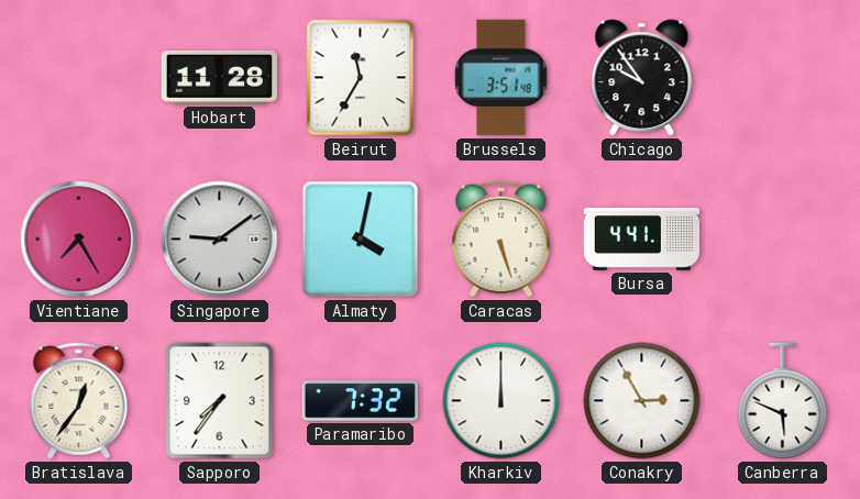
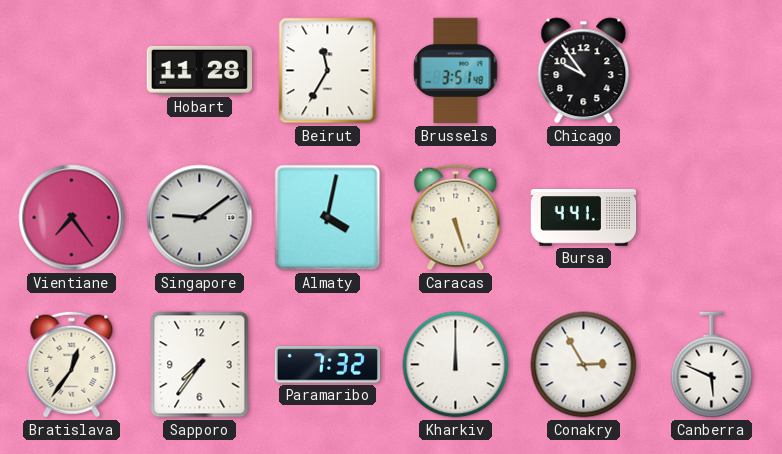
Vientiane: 7:25 -> 7:24
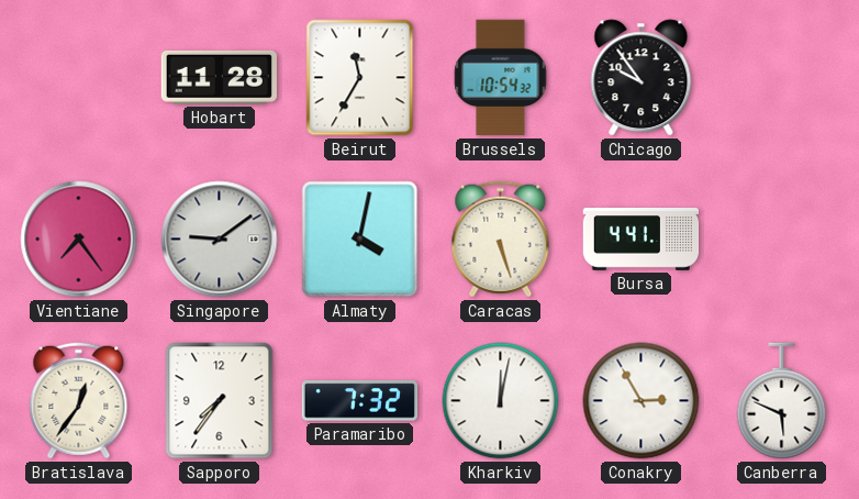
Brussels: 3:51 -> 10:54
Kharkiv: 12:00 -> 12:02
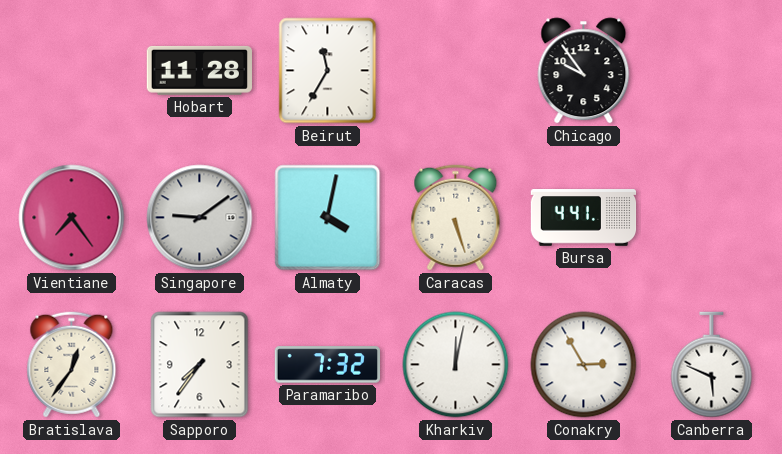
Brussels: 10:54 -> none
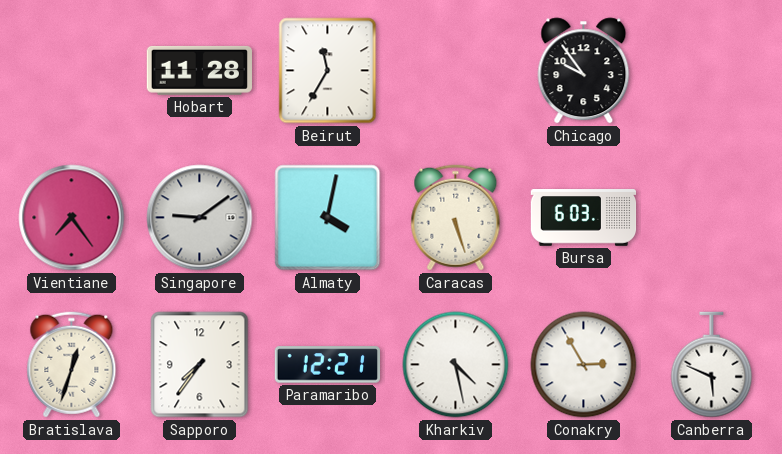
Bursa: 4:41 -> 6:03
Bratislava: 12:36 -> 12:33
Paramaribo: 7:32 -> 12:21
Kharkiv: 12:02 -> 4:28
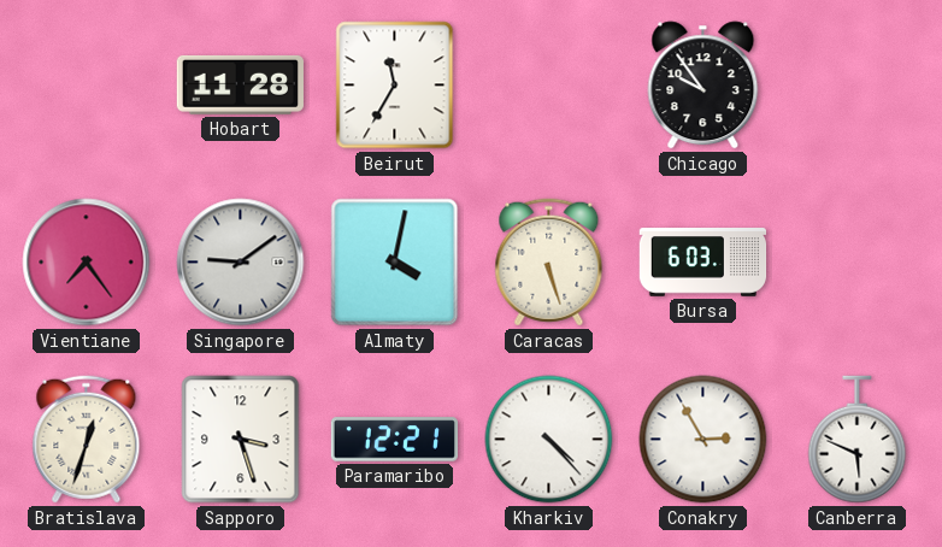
Sapporo: 7:36 -> 3:27
Kharkiv: 4:28 -> 4:23
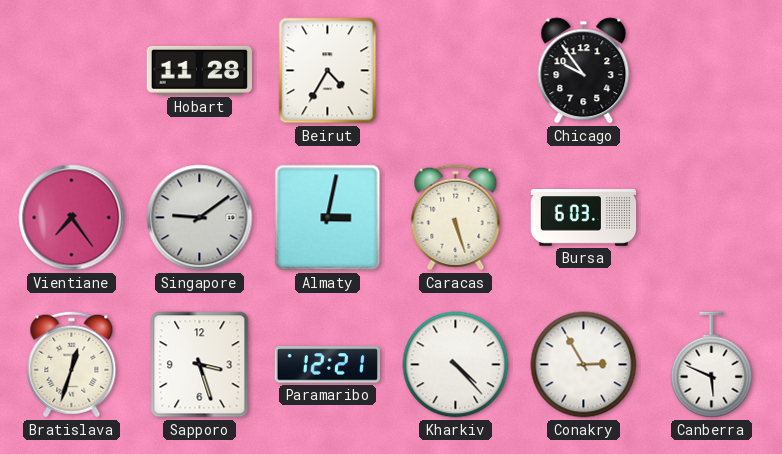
Beirut: 11:35 -> 4:35
Almaty: 4:02 -> 3:02
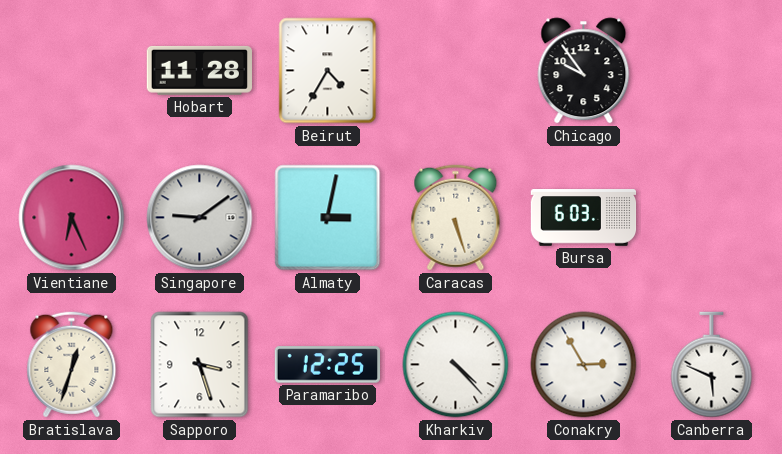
Vientiane: 7:24 -> 6:26
Paramaribo: 12:21 -> 12:25
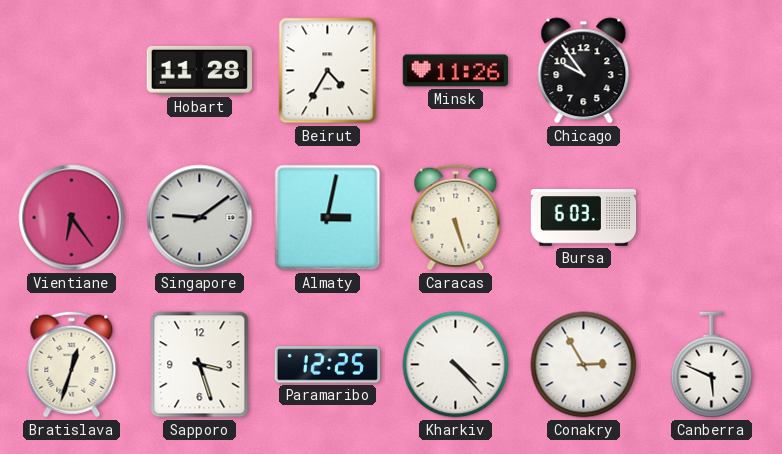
Minsk: none -> 11:26
Vientiane: 6:26 -> 6:24
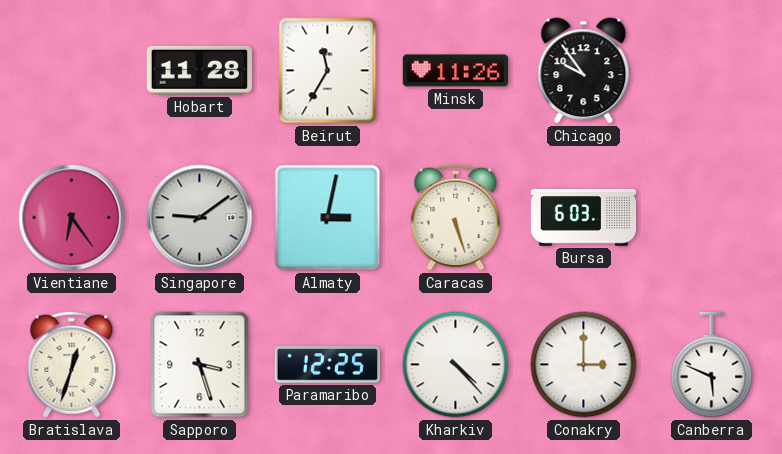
Beirut: 4:35 -> 11:35
Conakry: 2:55 -> 3:00
